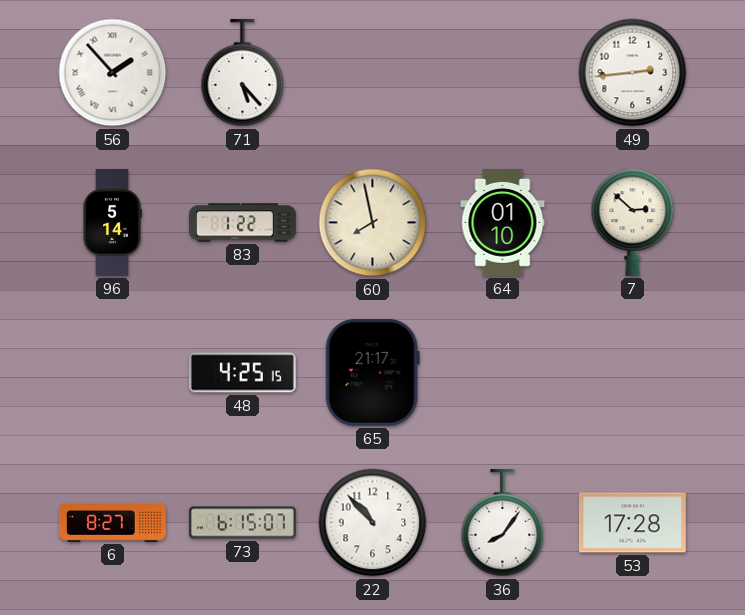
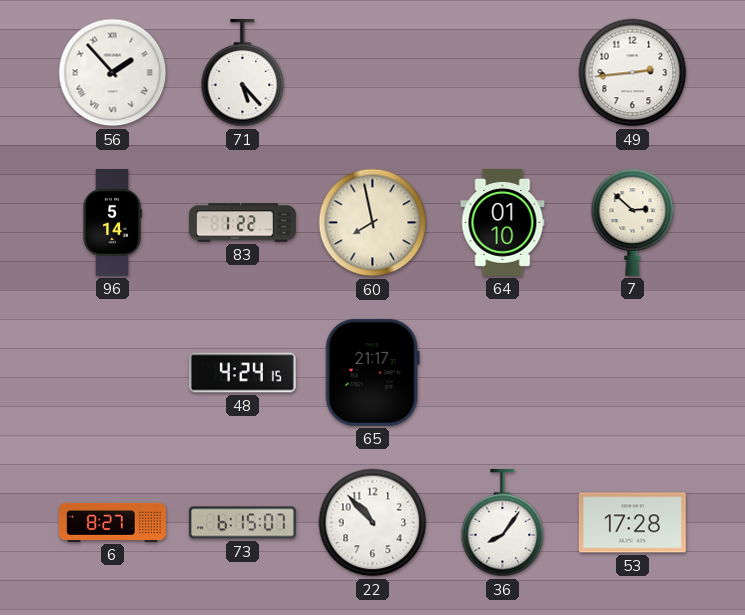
48: 4:25 -> 4:24
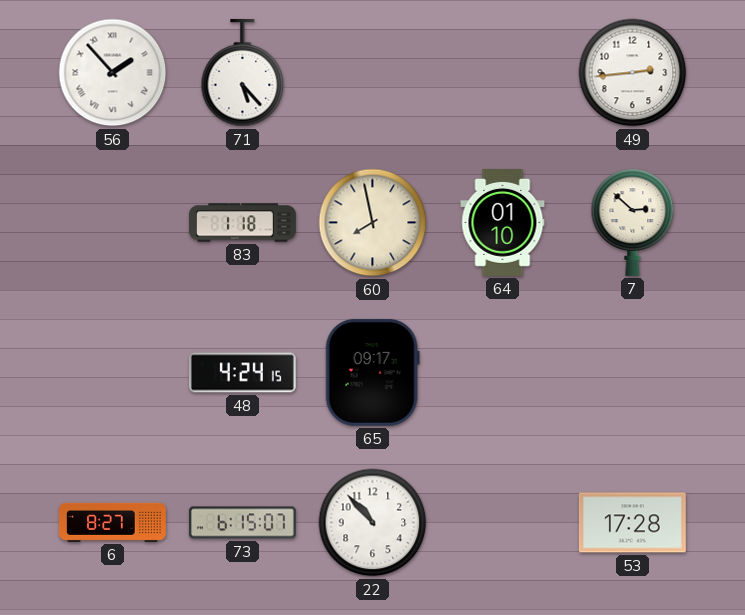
96: 5:14 -> none
83: 1:22 -> 1:18
65: 21:17 -> 09:17
36: 8:06 -> none
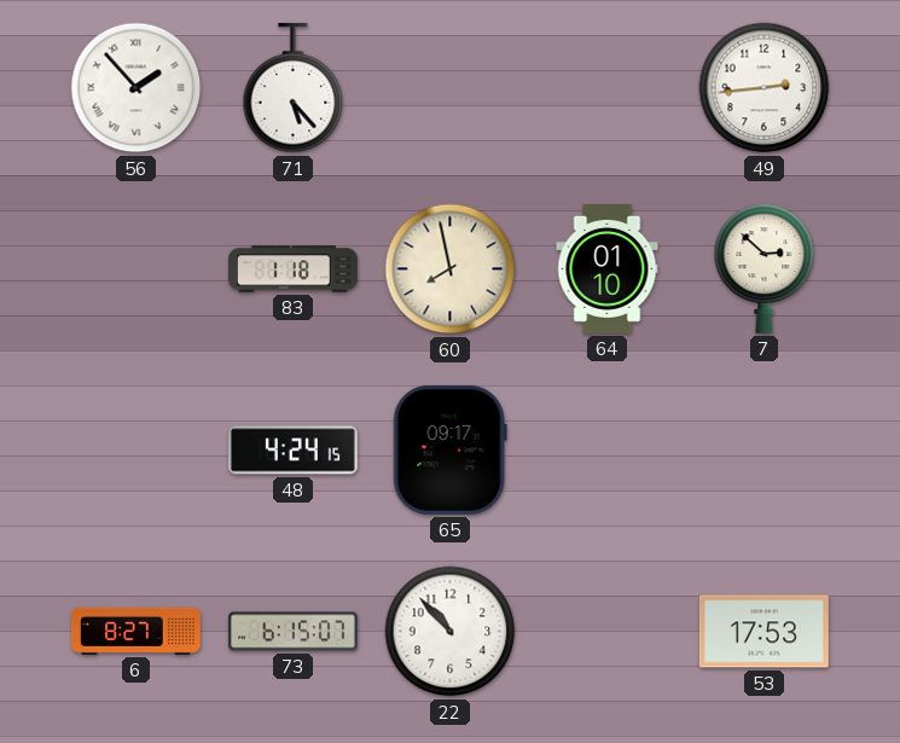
53: 17:28 -> 17:53
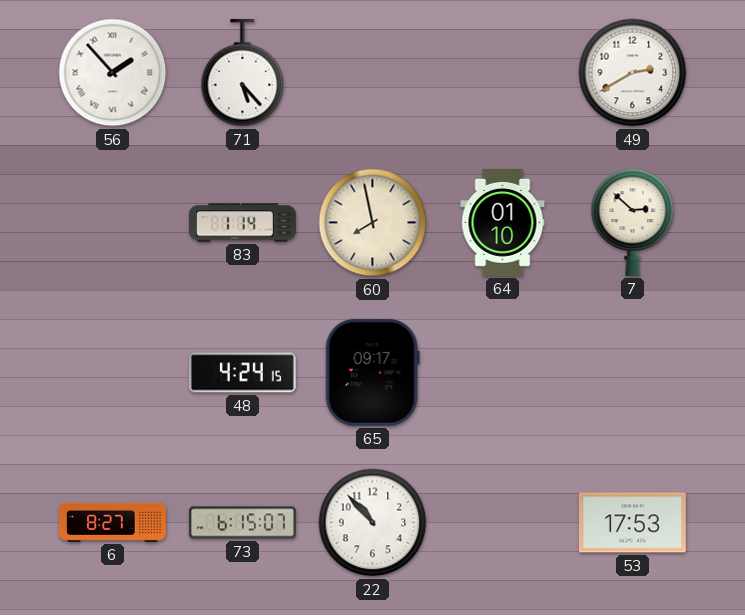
49: 2:44 -> 2:40
83: 1:18 -> 1:14
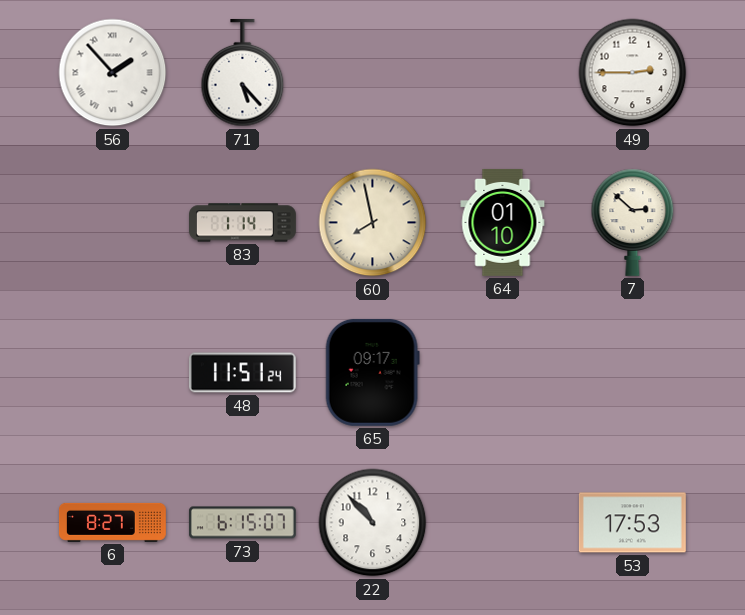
49: 2:40 -> 2:45
48: 4:24 -> 11:51
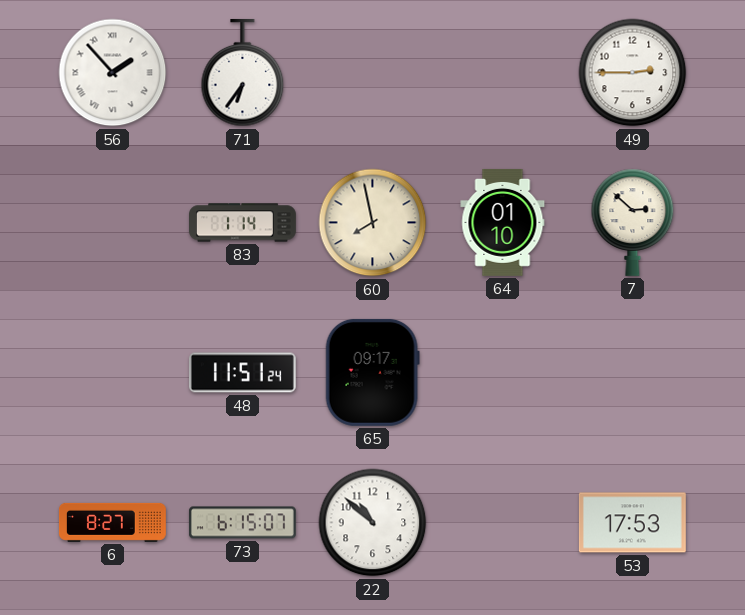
71: 5:23 -> 6:36
22: 10:53 -> 10:52
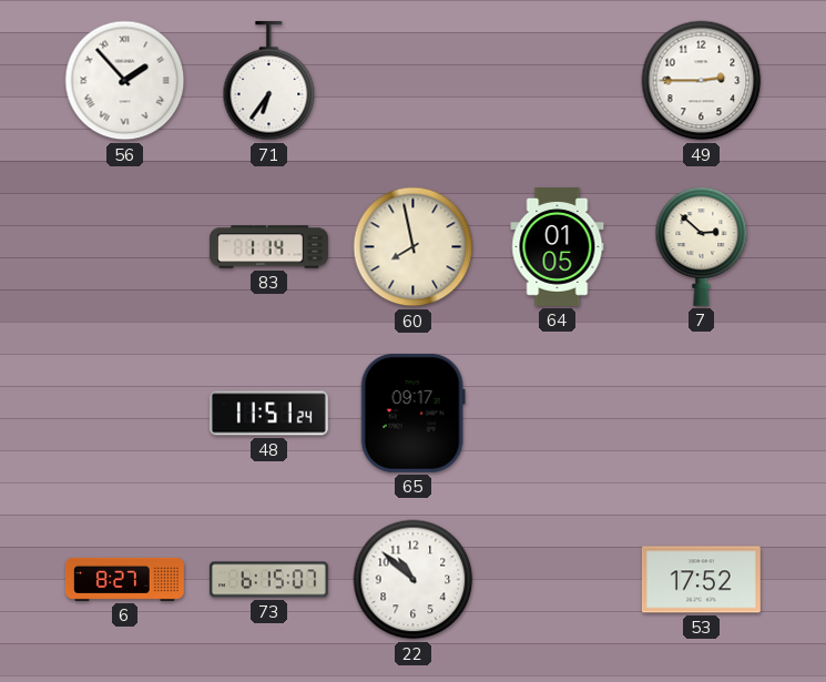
64: 01:10 -> 01:05
53: 17:53 -> 17:52
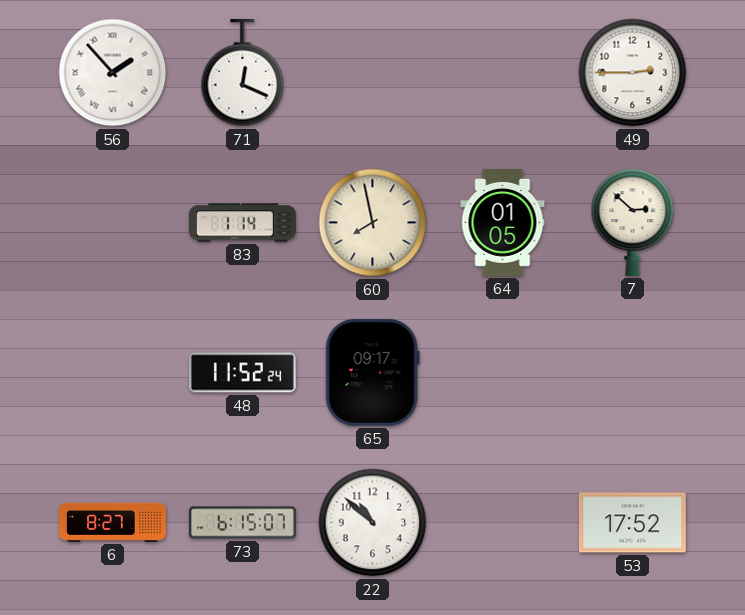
71: 6:36 -> 12:19
48: 11:51 -> 11:52
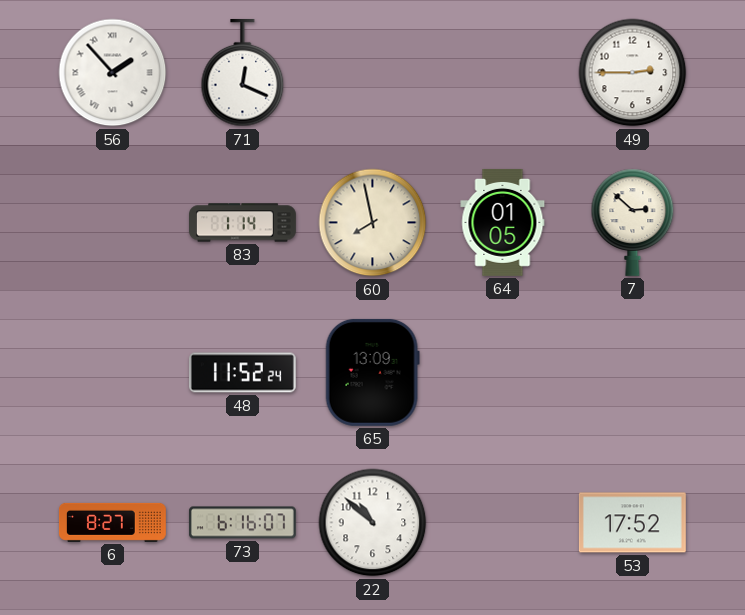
65: 09:17 -> 13:09
73: 6:15 -> 6:16
